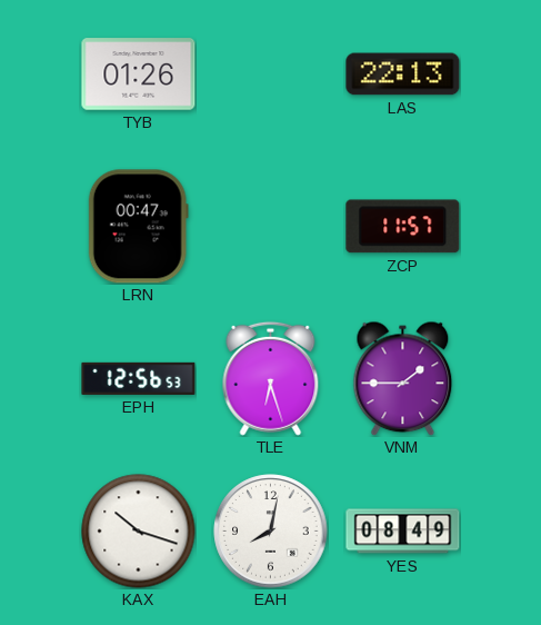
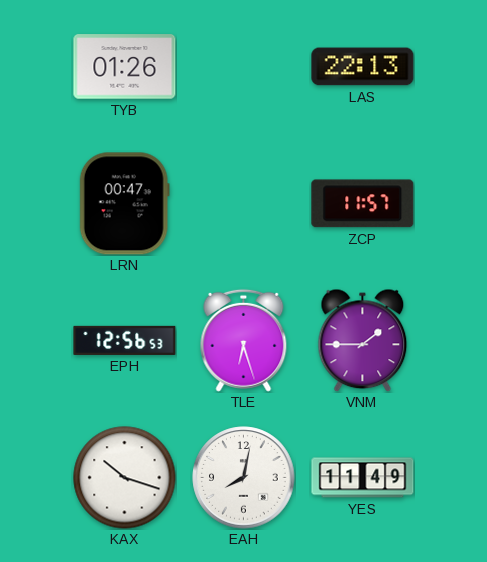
YES: 08:49 -> 11:49
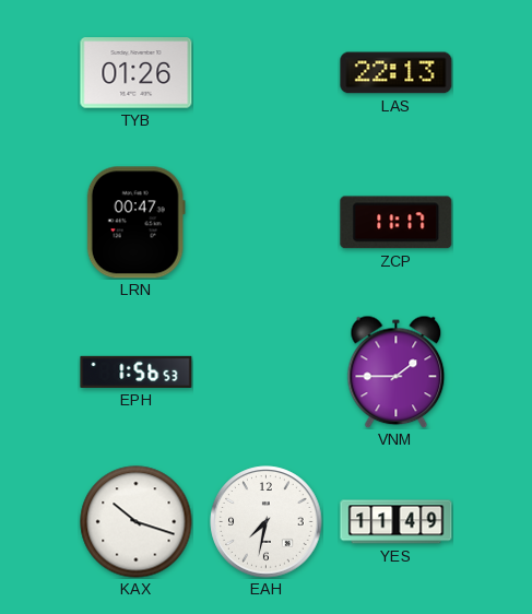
ZCP: 11:57 -> 11:17
EPH: 12:56 -> 1:56
TLE: 6:27 -> none
EAH: 8:02 -> 7:32
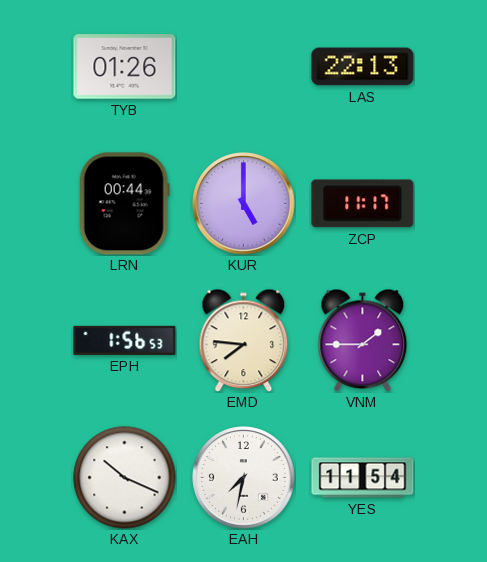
LRN: 00:47 -> 00:44
KUR: none -> 5:00
EMD: none -> 7:46
KAX: 10:18 -> 10:19
YES: 11:49 -> 11:54
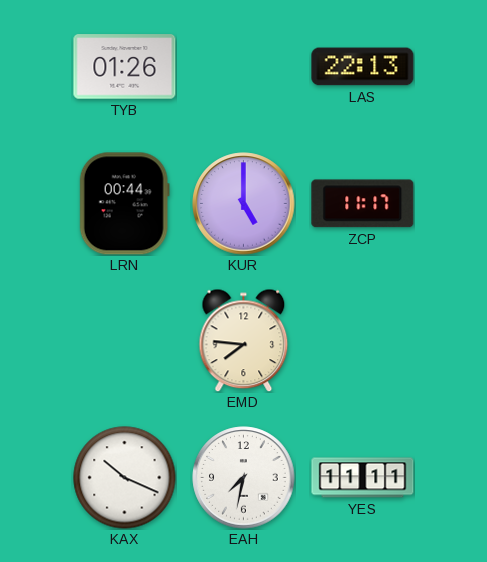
EPH: 1:56 -> none
VNM: 1:45 -> none
YES: 11:54 -> 11:11
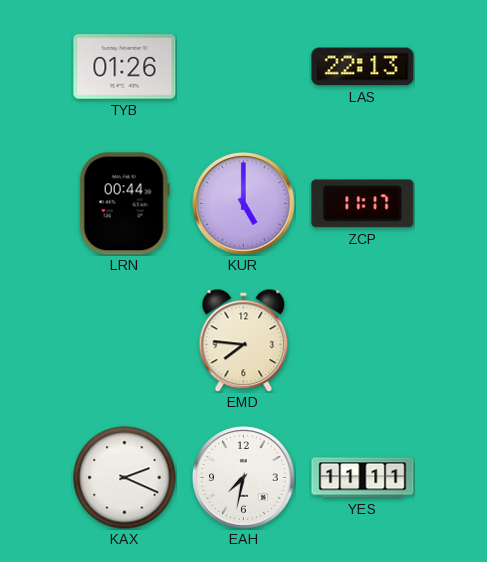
KAX: 10:19 -> 2:19
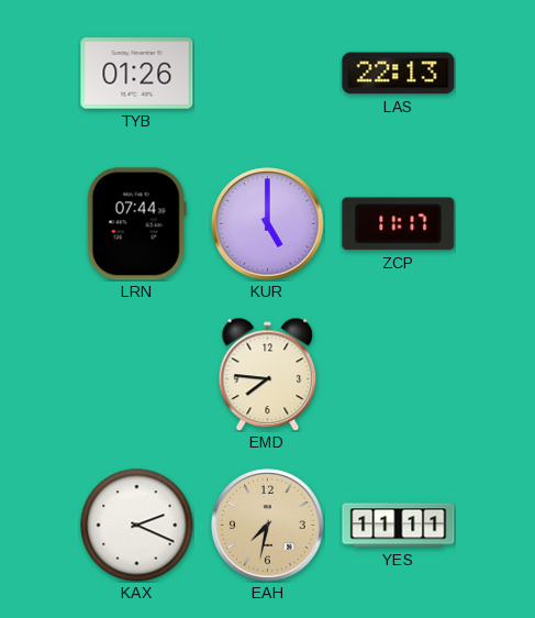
LRN: 00:44 -> 07:44
EAH dial: white -> champagne
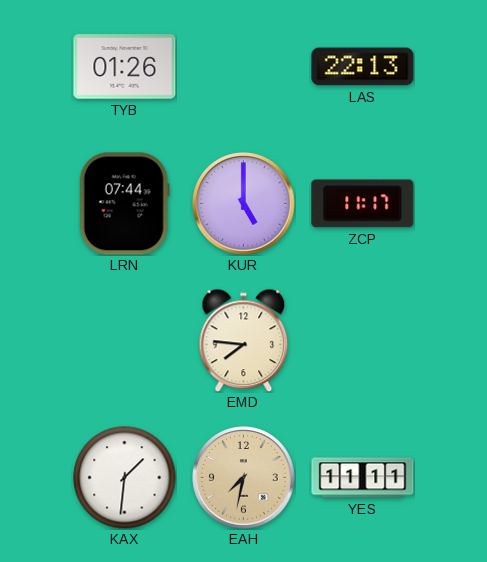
KAX: 2:19 -> 1:31
